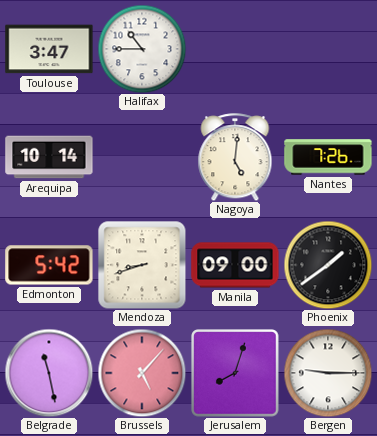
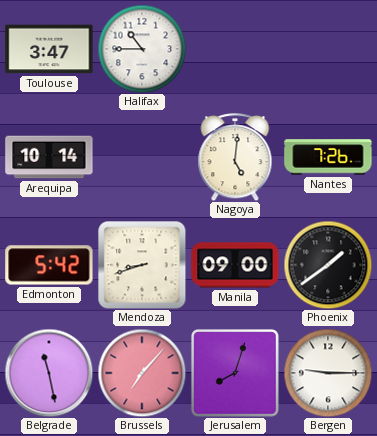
Brussels: 5:07 -> 7:07
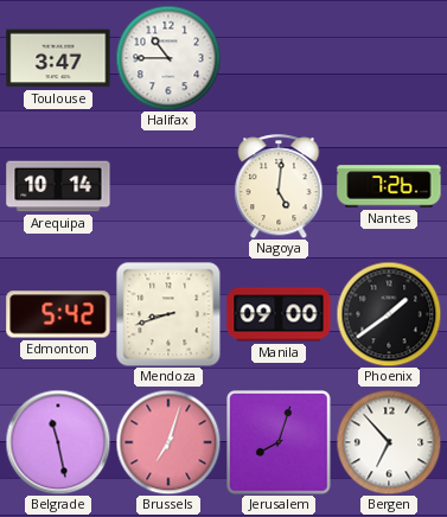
Brussels: 7:07 -> 7:03
Bergen: 9:15 -> 6:53
